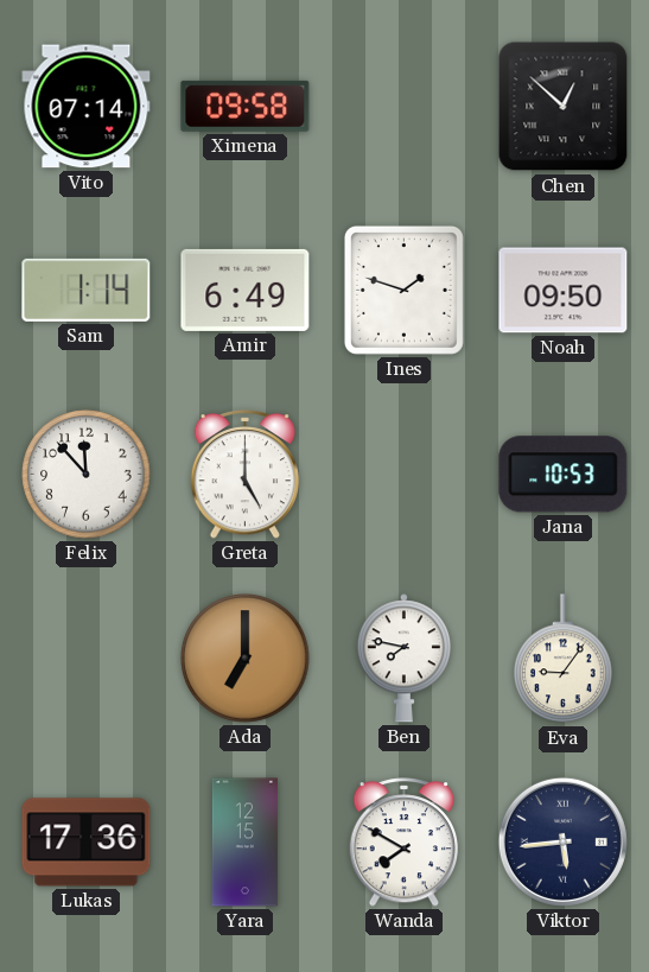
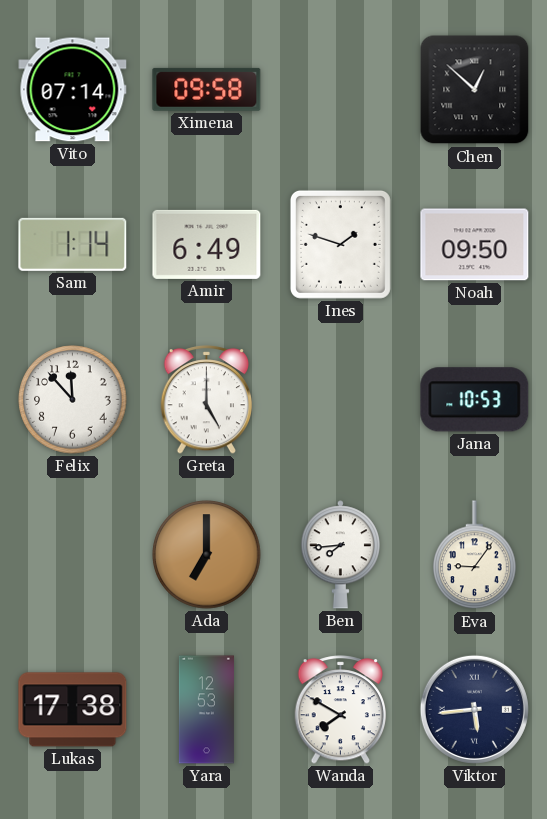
Ben: 7:47 -> 7:44
Lukas: 17:36 -> 17:38
Yara: 12:15 -> 12:53
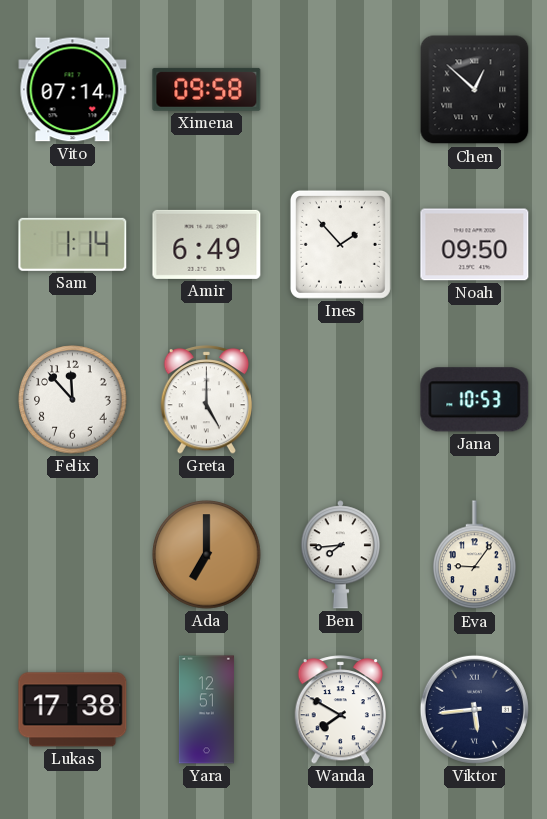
Ines: 1:48 -> 1:53
Yara: 12:53 -> 12:51
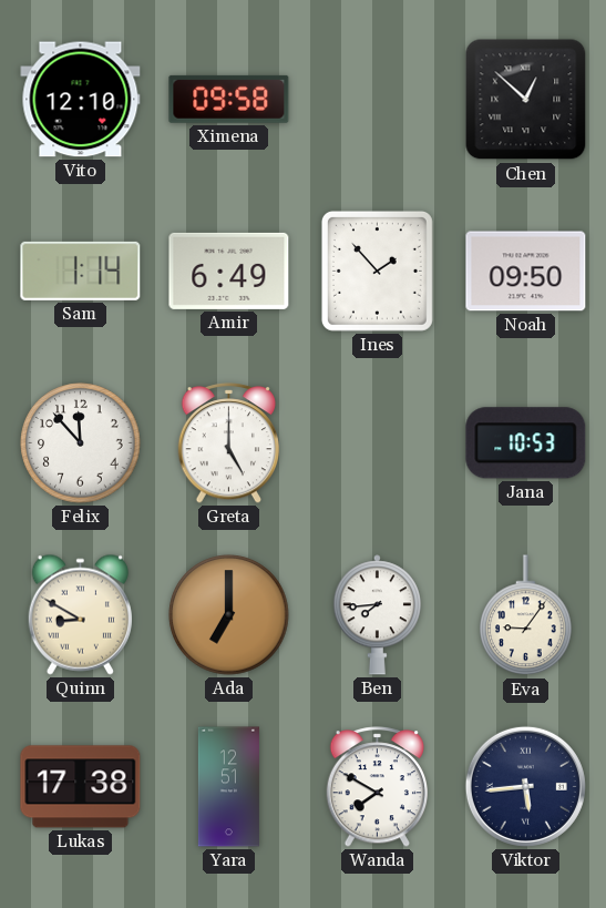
Vito: 07:14 -> 12:10
Quinn: none -> 8:50
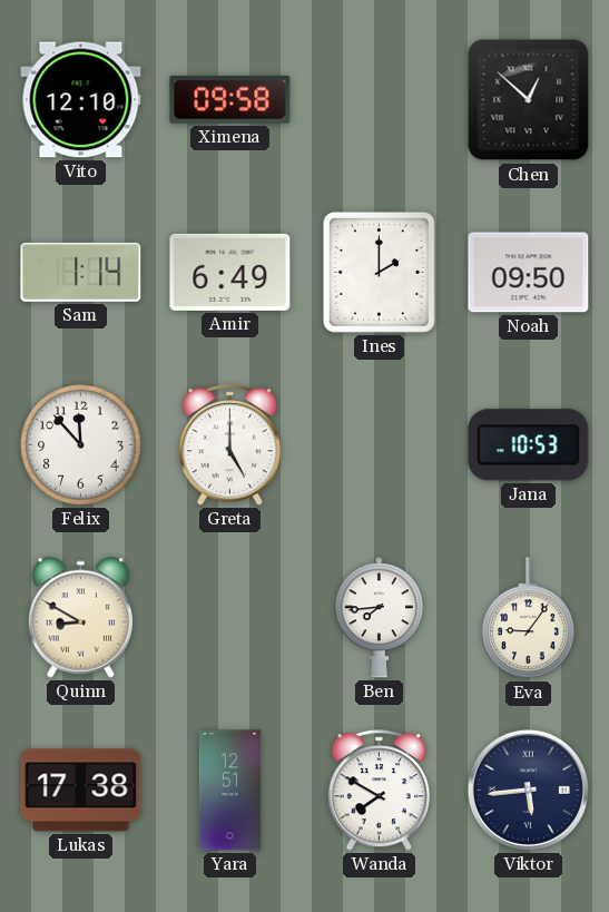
Ines: 1:53 -> 2:00
Ada: 7:00 -> none
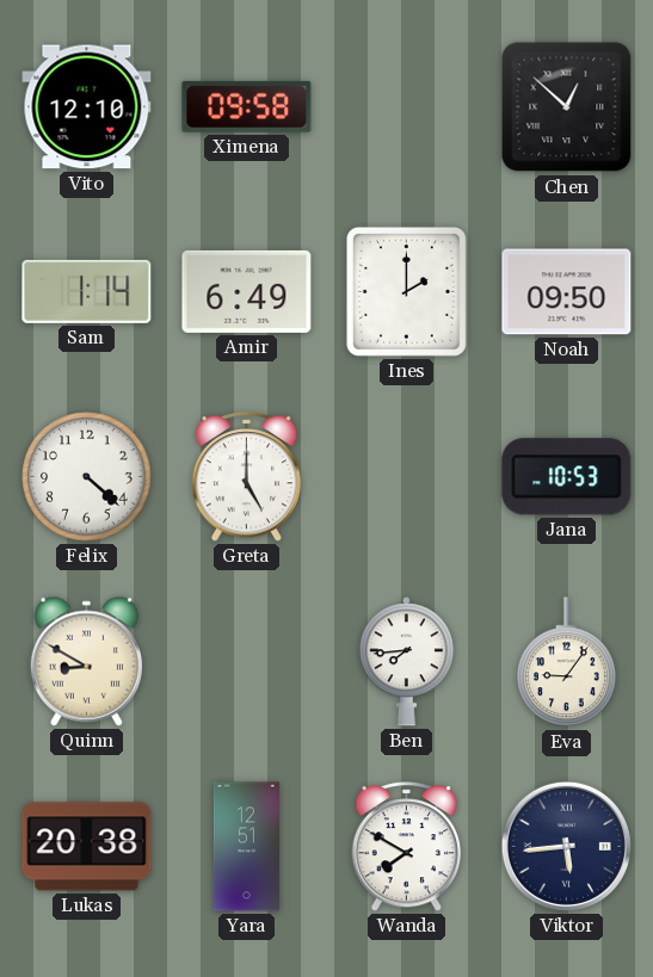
Felix: 11:53 -> 4:22
Lukas: 17:38 -> 20:38
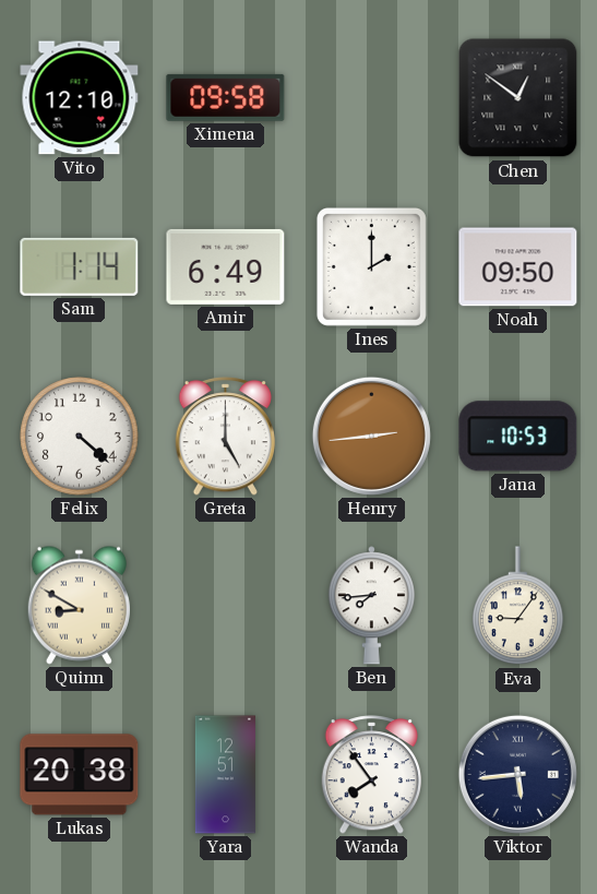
Chen: 12:52 -> 12:51
Henry: none -> 2:44
Wanda: 7:50 -> 7:54
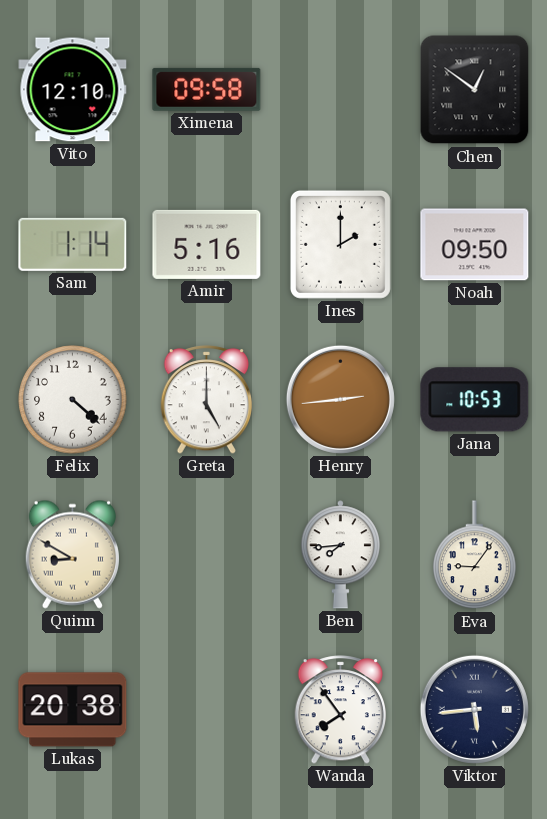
Amir: 6:49 -> 5:16
Yara: 12:51 -> none
